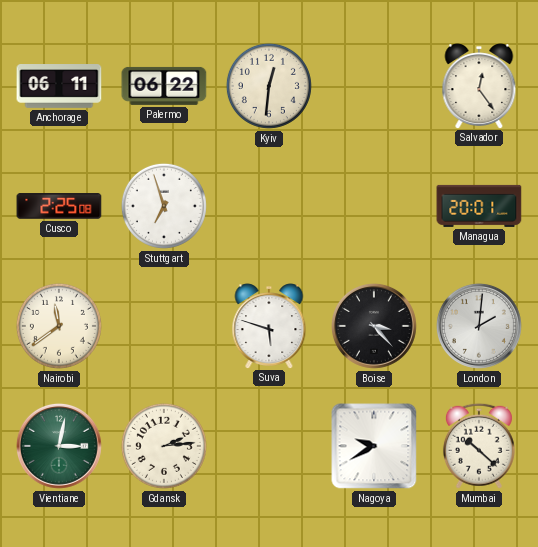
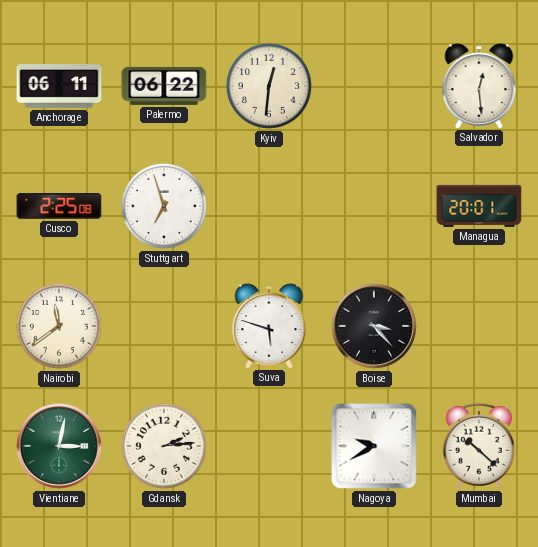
Salvador: 12:24 -> 12:29
London: 2:01 -> none
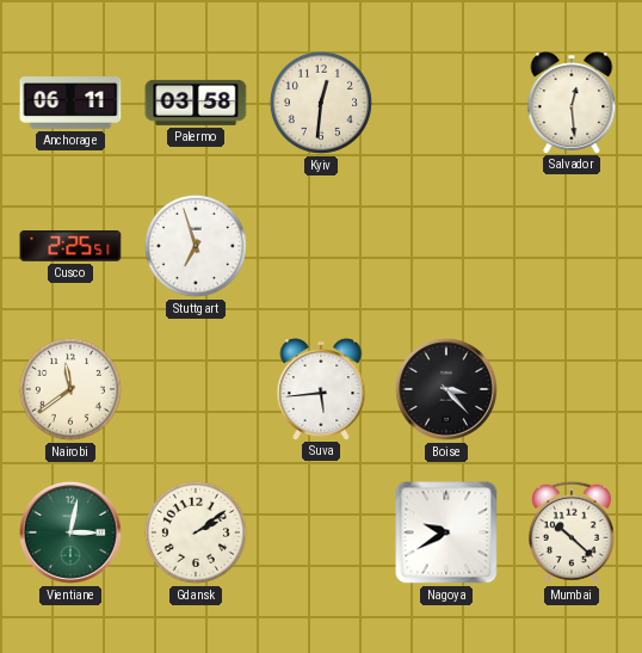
Palermo: 06:22 -> 03:58
Cusco: 2:25:08 -> 2:25:51
Managua: 20:01 -> none
Suva: 5:48 -> 5:44
Gdansk: 2:14 -> 2:09
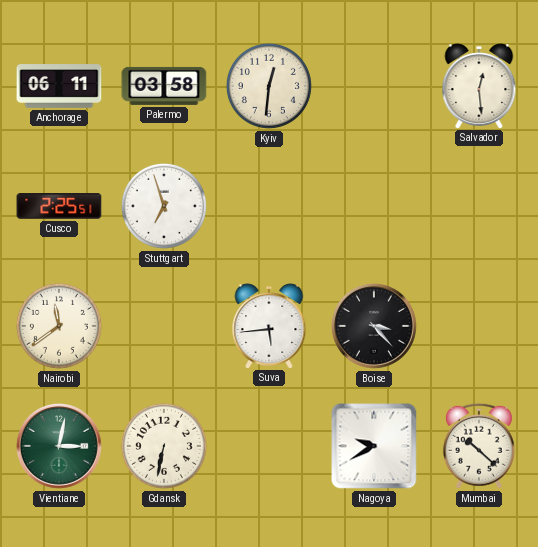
Gdansk: 2:09 -> 6:32
